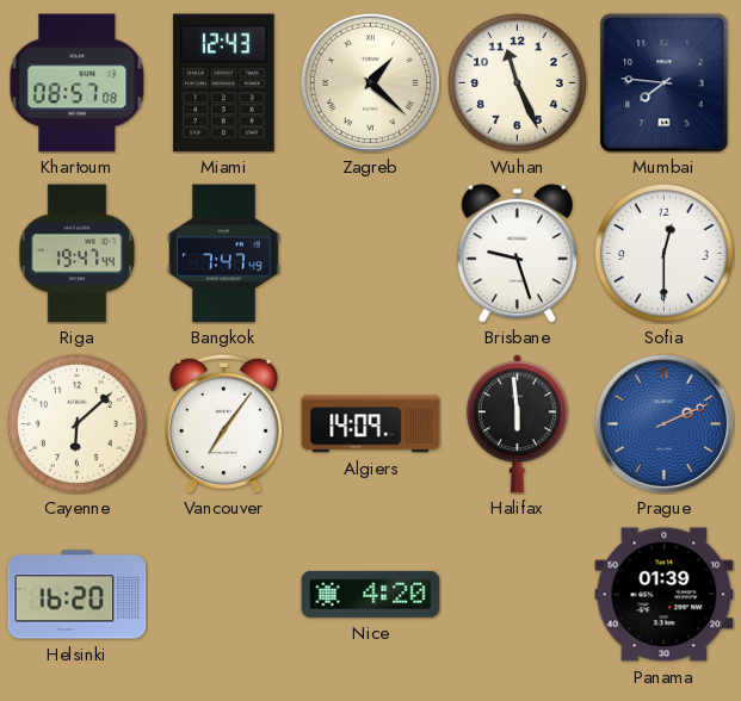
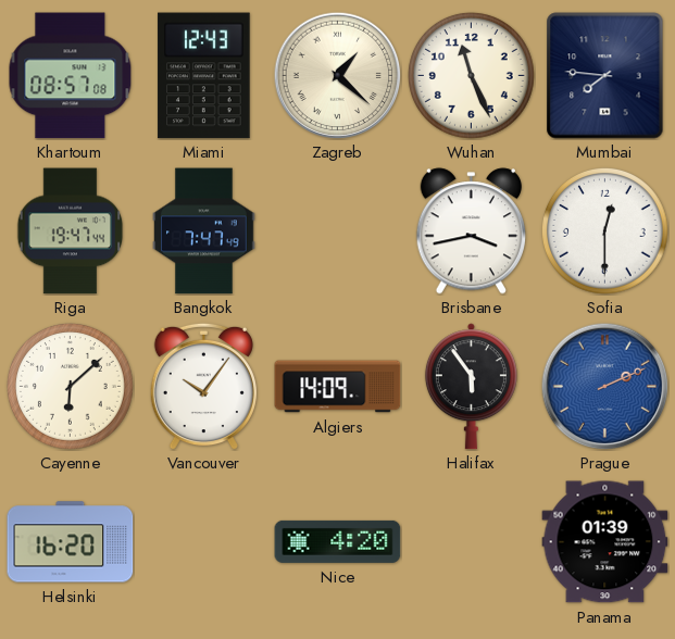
Brisbane: 9:27 -> 3:43
Vancouver: 7:06 -> 10:06
Halifax: 5:59 -> 5:54
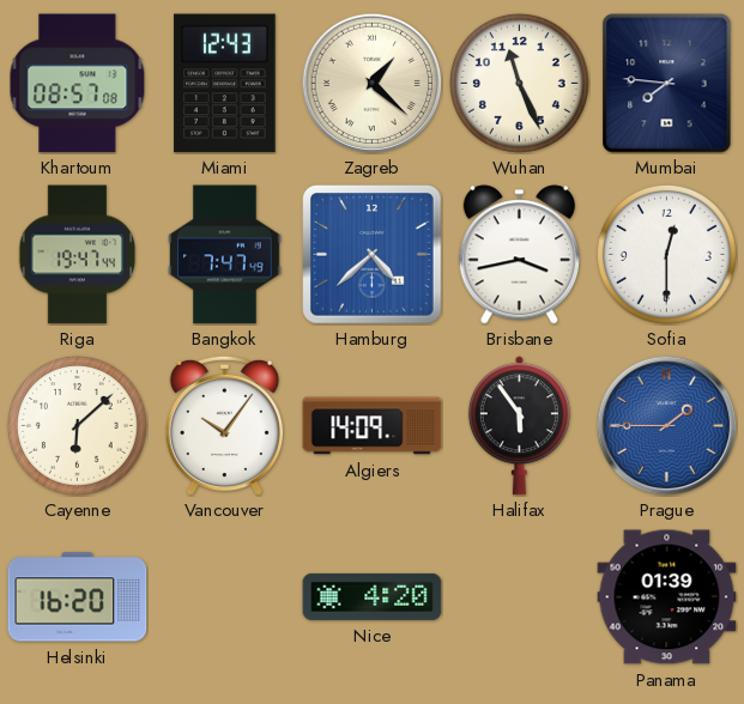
Hamburg: none -> 4:38
Prague: 2:11 -> 1:45
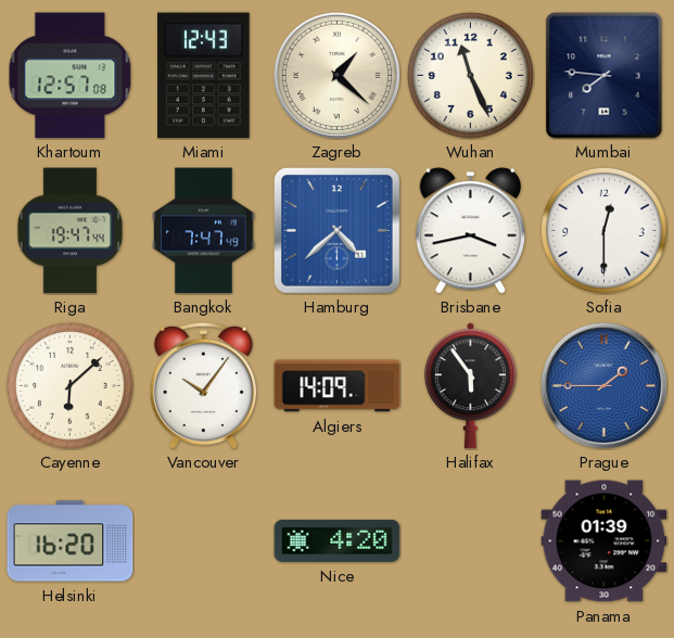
Khartoum: 08:57 -> 12:57
